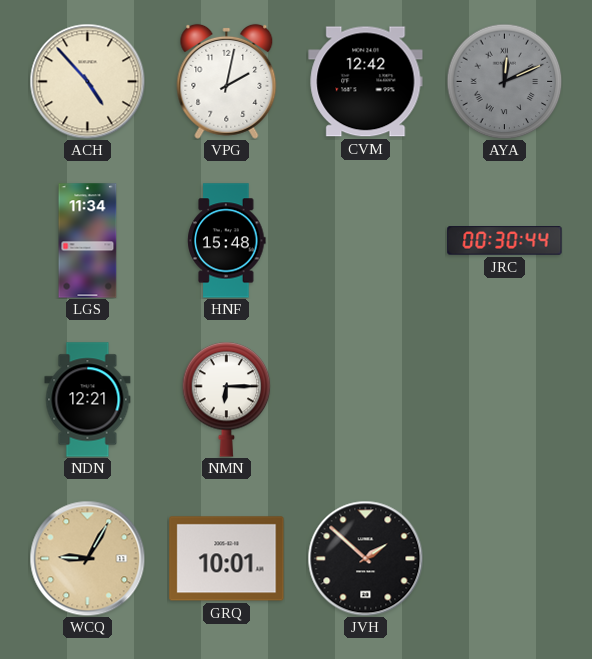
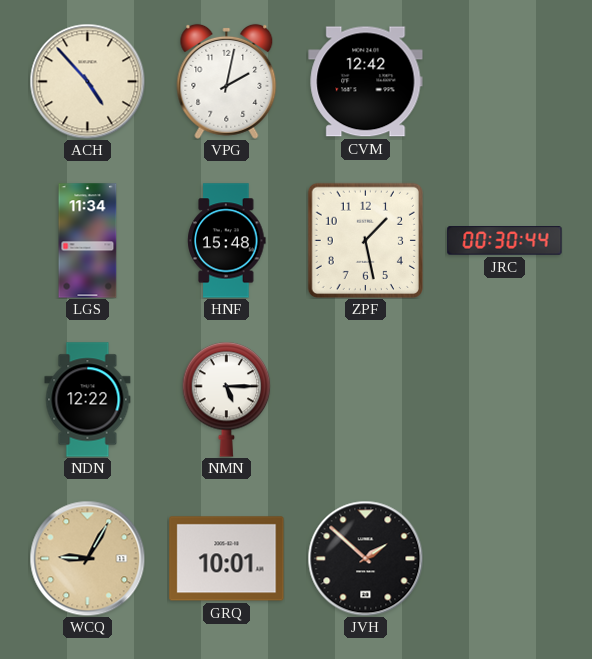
AYA: 12:11 -> none
ZPF: none -> 1:28
NDN: 12:21 -> 12:22
NMN: 6:15 -> 5:15
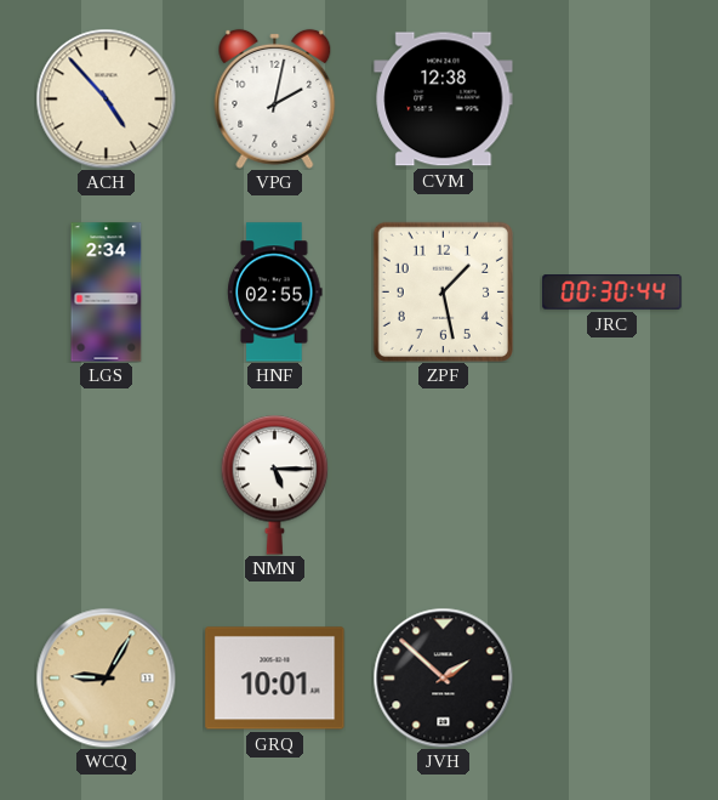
CVM: 12:42 -> 12:38
LGS: 11:34 -> 2:34
HNF: 15:48 -> 02:55
NDN: 12:22 -> none
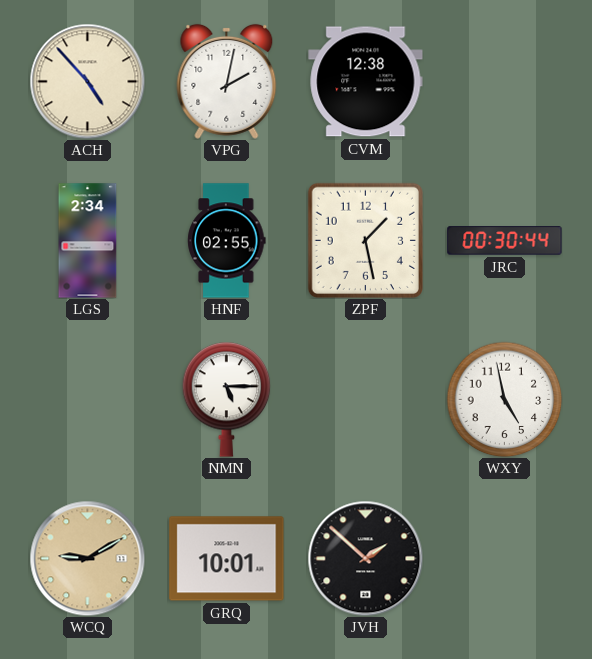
WXY: none -> 4:58
WCQ: 9:05 -> 9:10
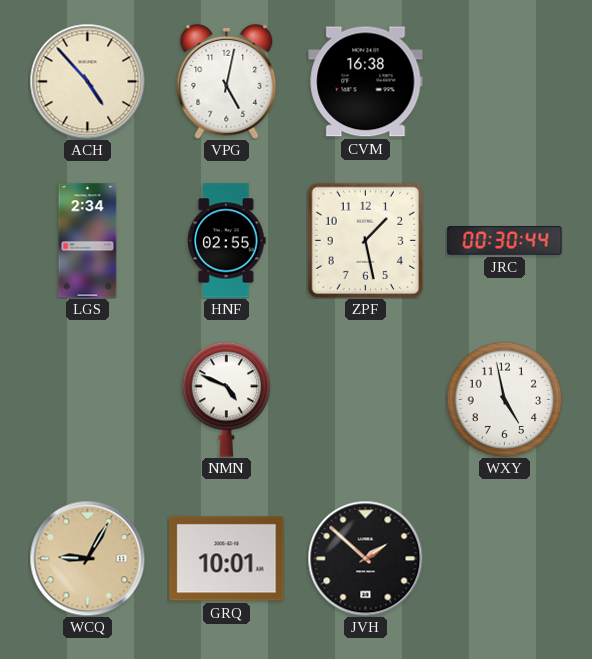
VPG: 2:02 -> 5:02
CVM: 12:38 -> 16:38
NMN: 5:15 -> 4:49
WCQ: 9:10 -> 9:05
